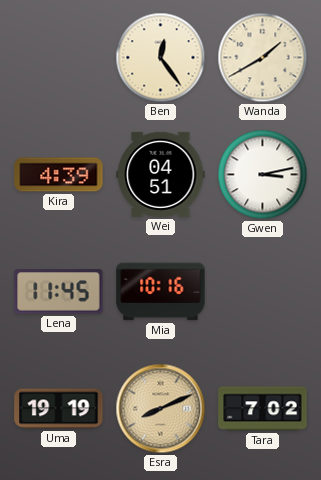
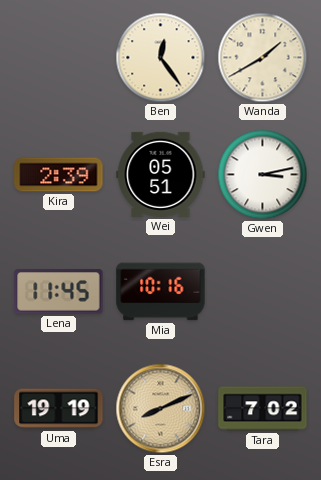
Kira: 4:39 -> 2:39
Wei: 04:51 -> 05:51
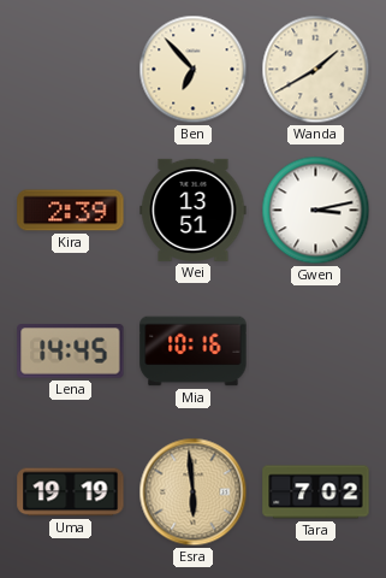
Ben: 12:24 -> 6:53
Wei: 05:51 -> 13:51
Lena: 11:45 -> 14:45
Esra: 8:11 -> 5:59
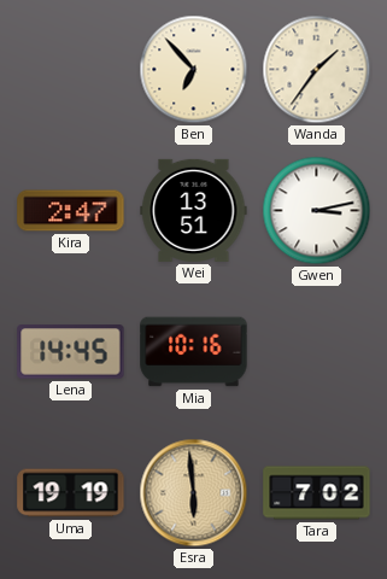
Wanda: 1:40 -> 1:36
Kira: 2:39 -> 2:47
